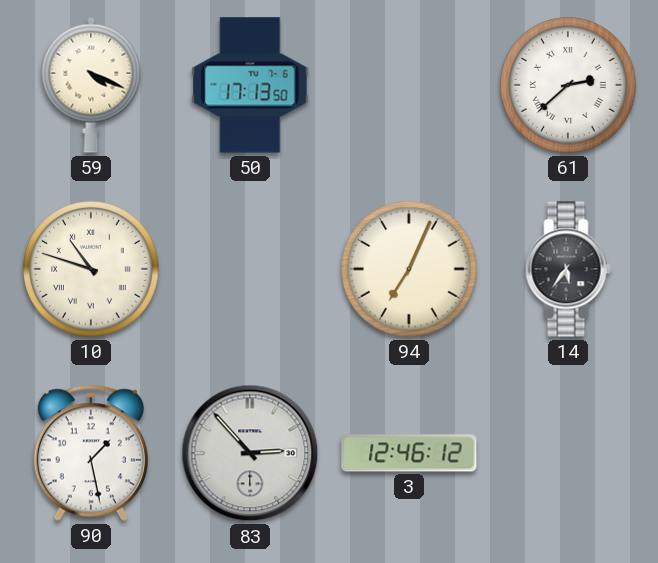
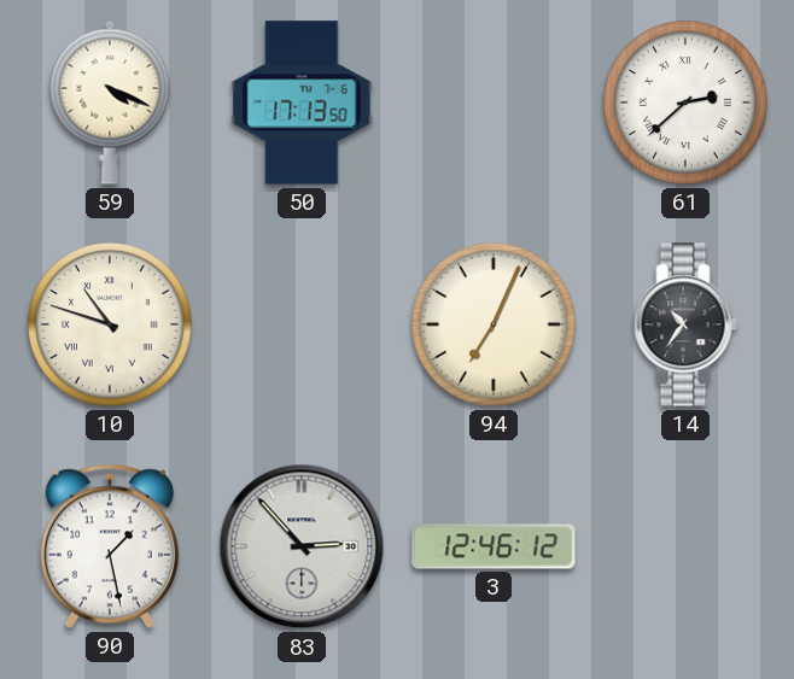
14: 5:36 -> 10:36
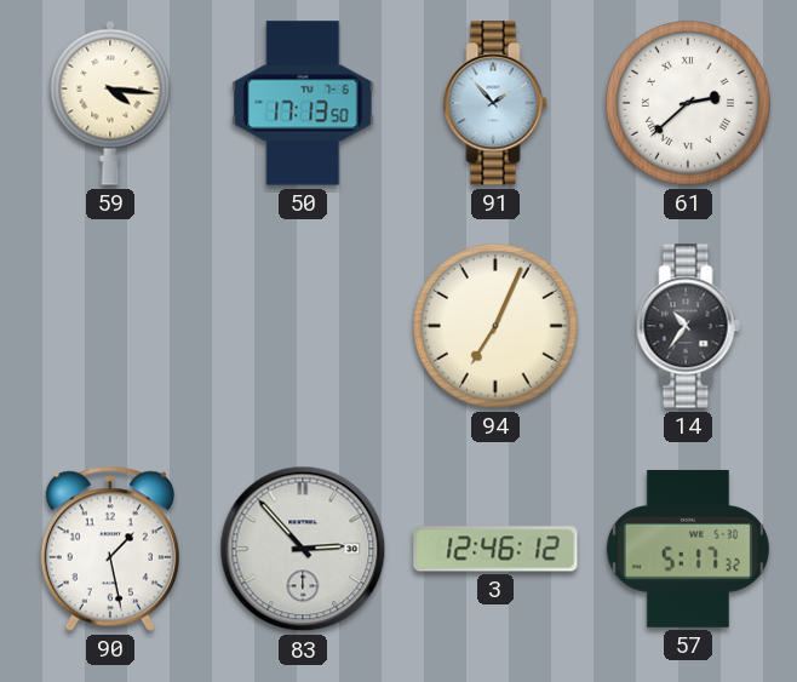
59: 4:19 -> 4:16
91: none -> 1:53
10: 10:48 -> none
57: none -> 5:17
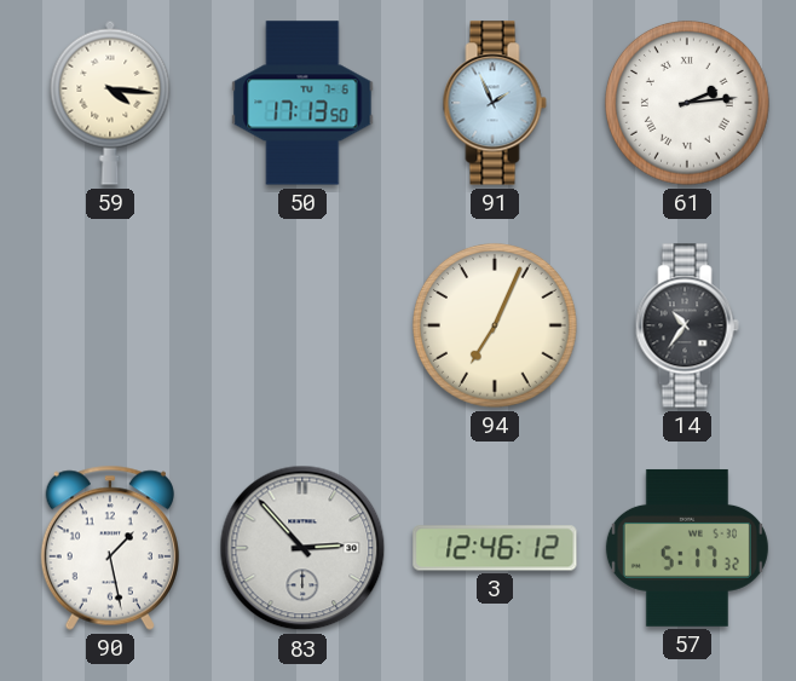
91: 1:53 -> 1:56
61: 2:38 -> 2:14
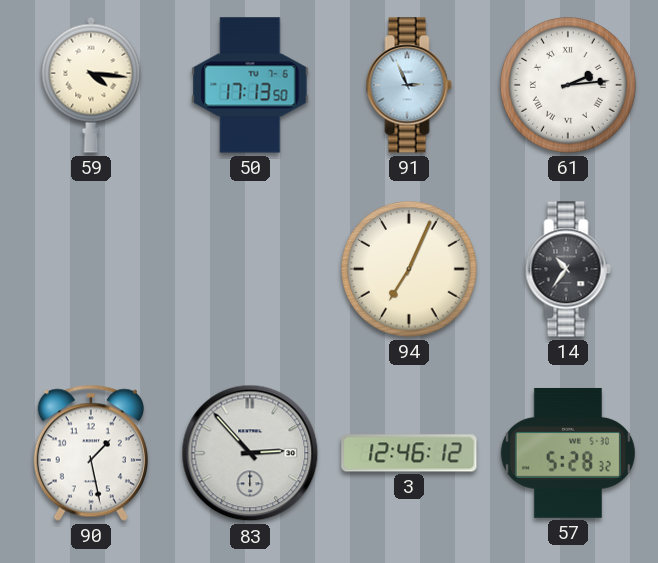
91: 1:56 -> 2:56
57: 5:17 -> 5:28
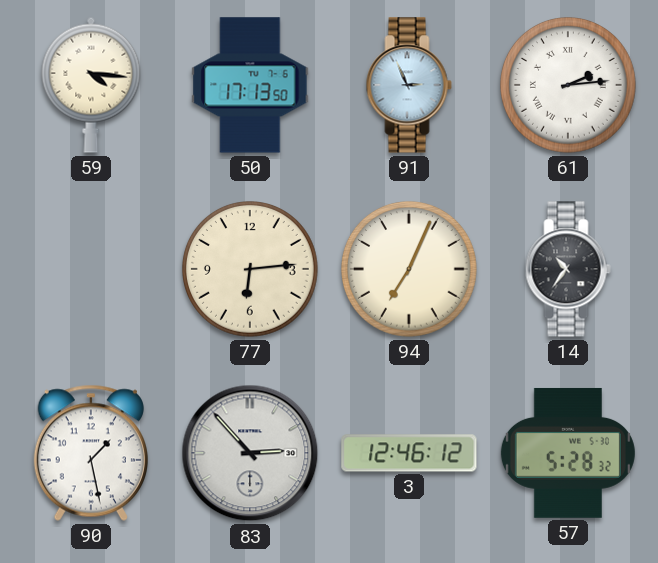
77: none -> 6:14
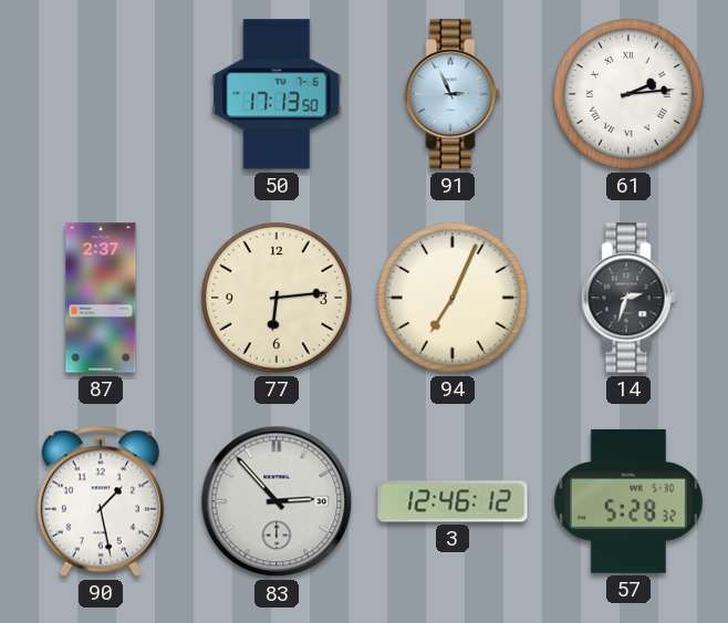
59: 4:16 -> none
87: none -> 2:37
14: 10:36 -> 2:33
